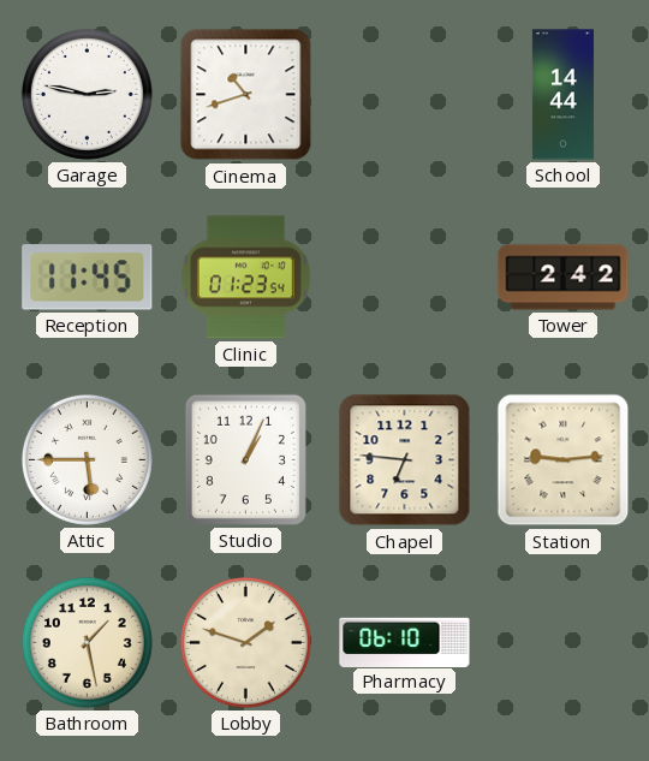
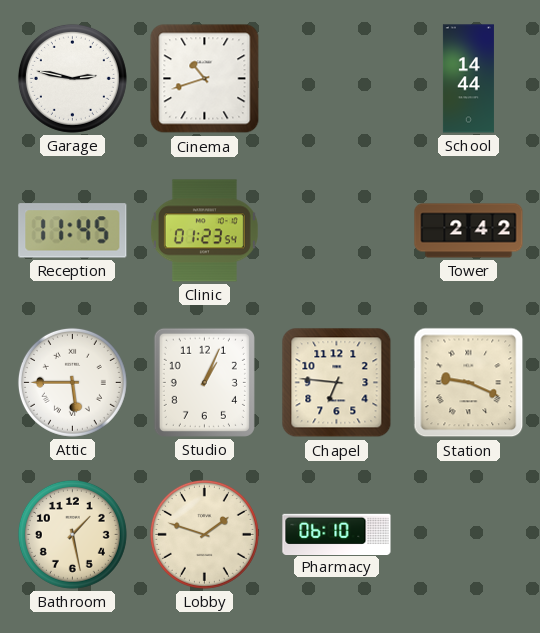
Station: 9:14 -> 9:19
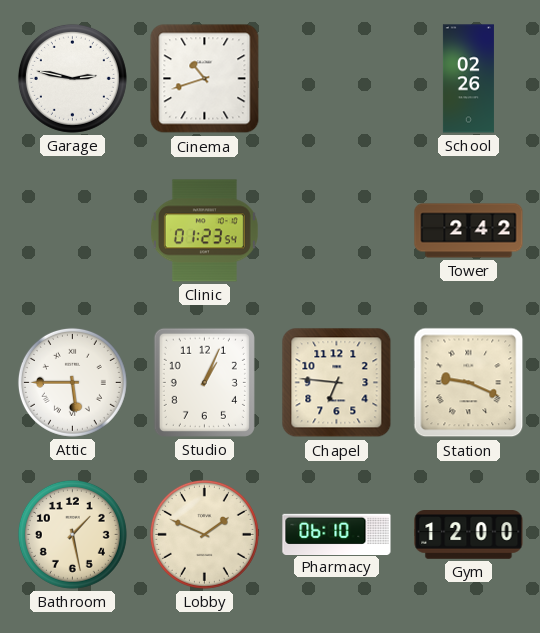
School: 14:44 -> 02:26
Reception: 11:45 -> none
Lobby: 1:48 -> 1:49
Gym: none -> 12:00
